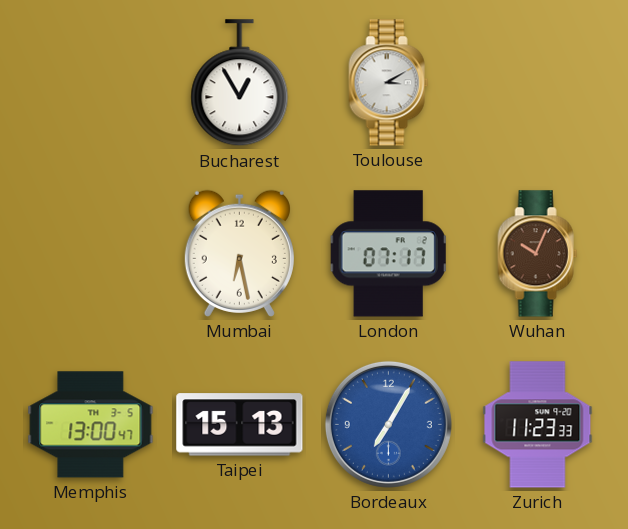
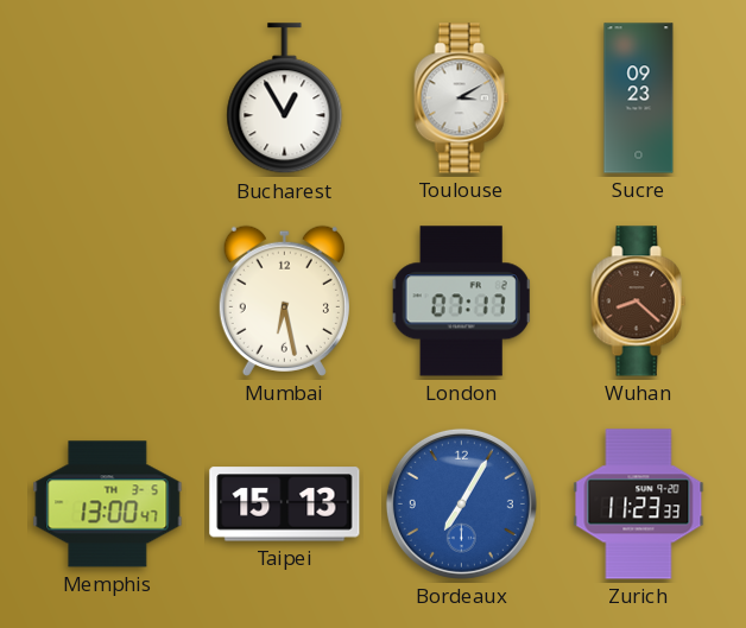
Sucre: none -> 09:23
Wuhan: 10:04 -> 8:22
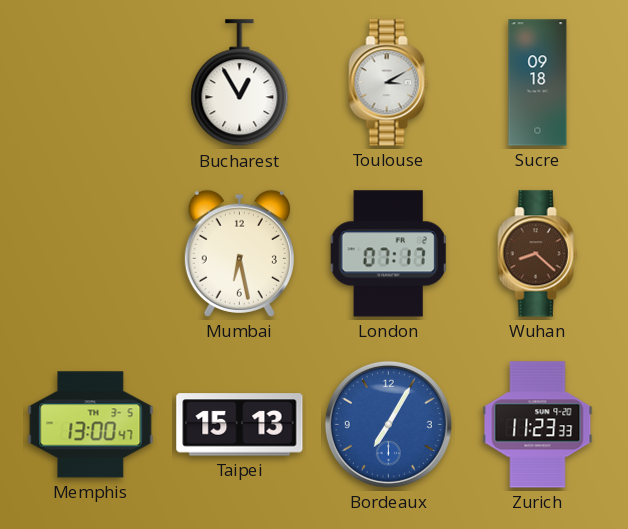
Sucre: 09:23 -> 09:18
